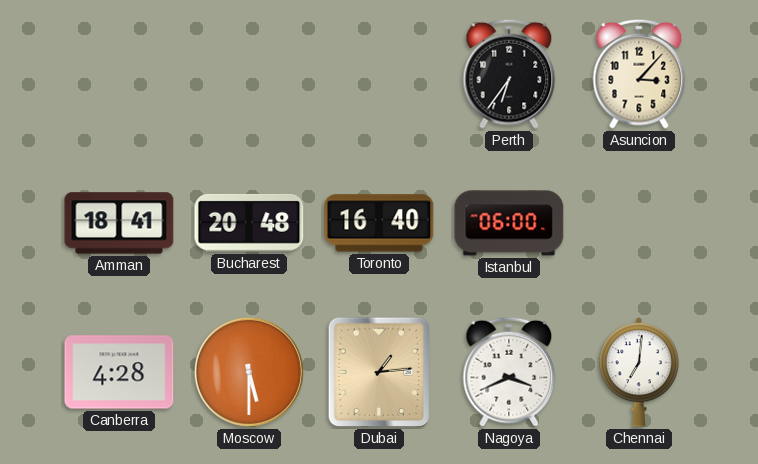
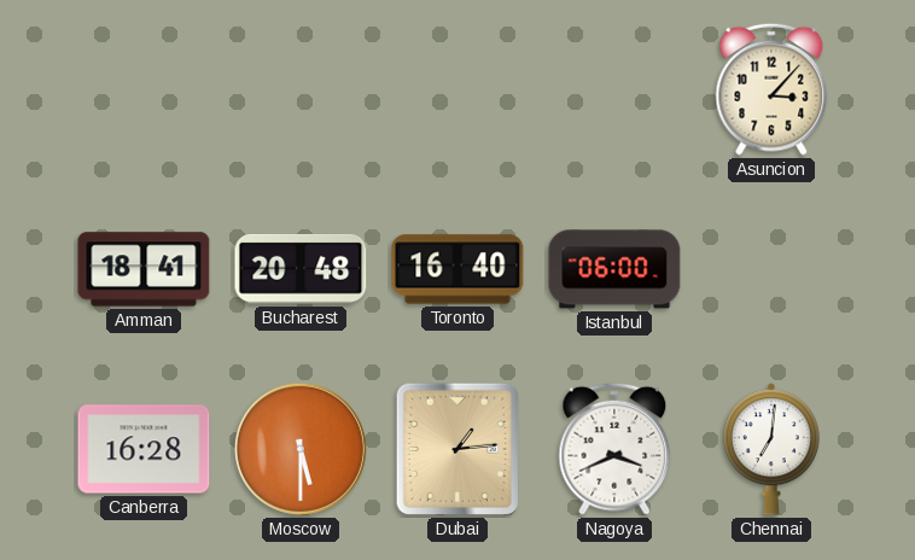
Perth: 6:36 -> none
Canberra: 4:28 -> 16:28
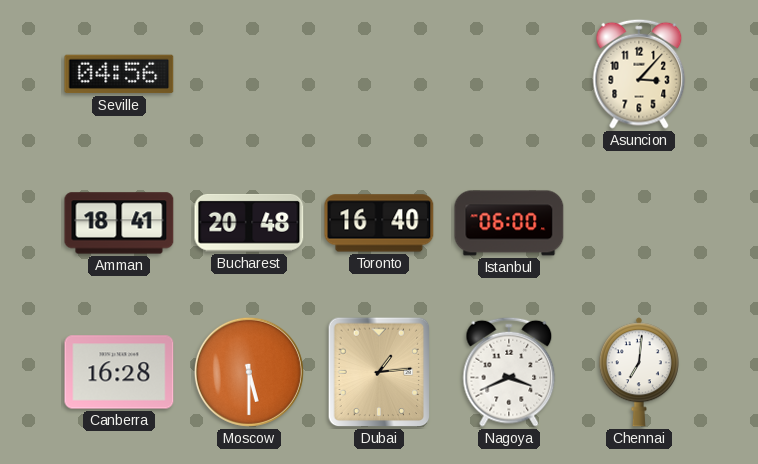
Seville: none -> 04:56
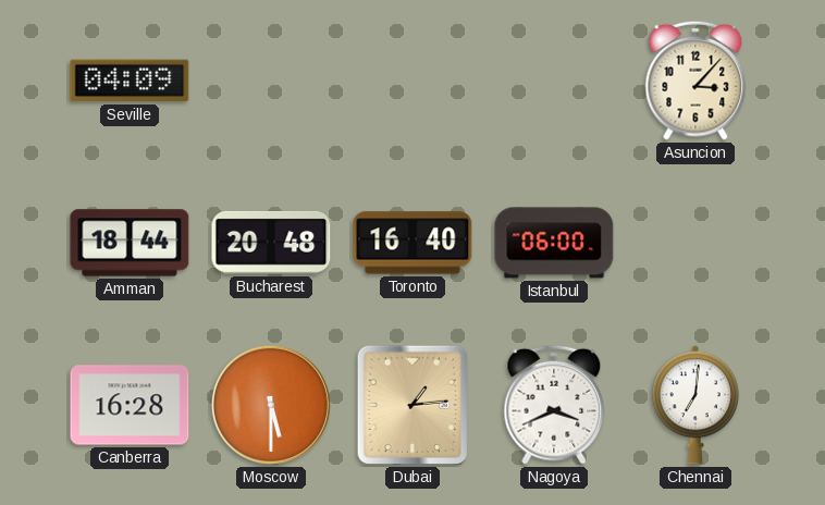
Seville: 04:56 -> 04:09
Amman: 18:41 -> 18:44
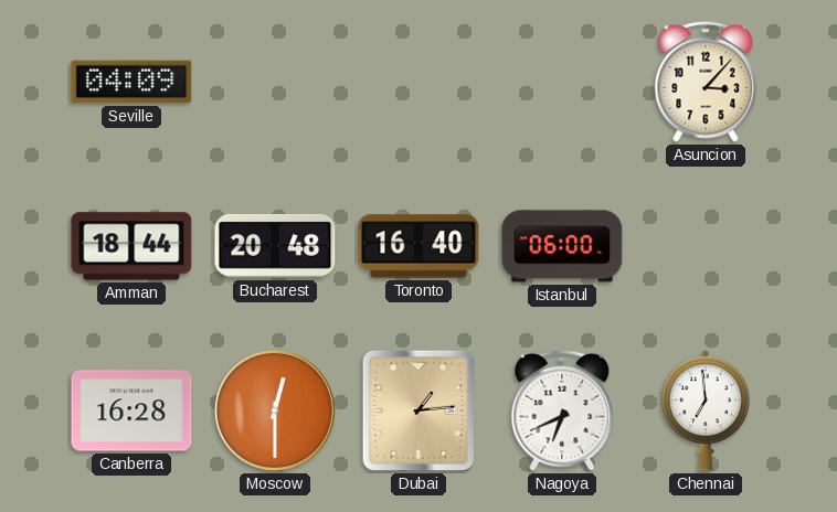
Moscow: 5:30 -> 12:30
Nagoya: 3:41 -> 6:41
Chennai: 7:01 -> 6:59
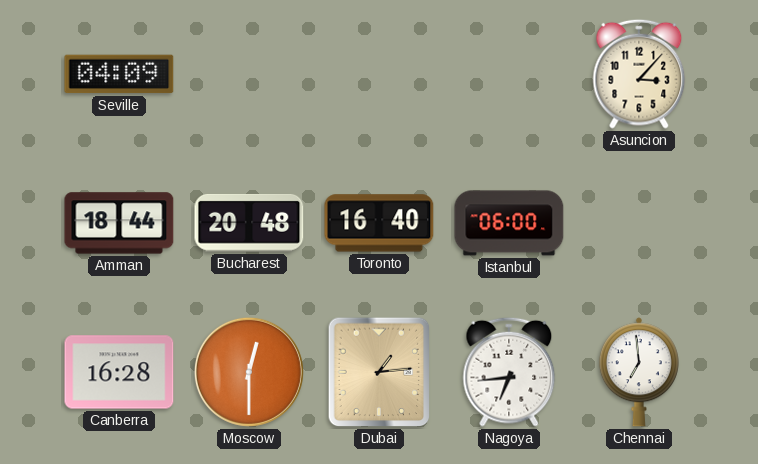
Nagoya: 6:41 -> 6:44
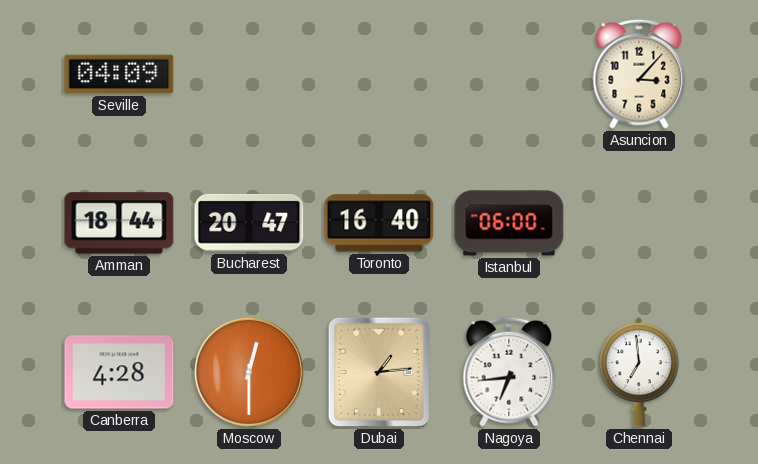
Bucharest: 20:48 -> 20:47
Canberra: 16:28 -> 4:28
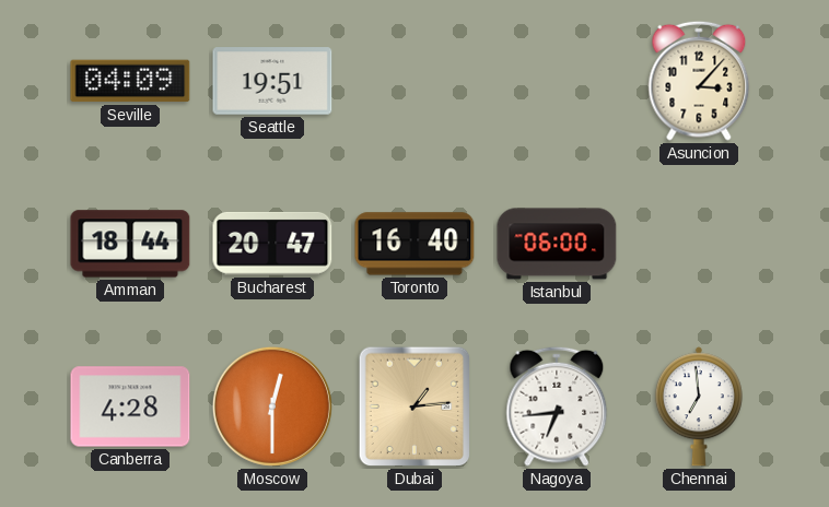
Seattle: none -> 19:51
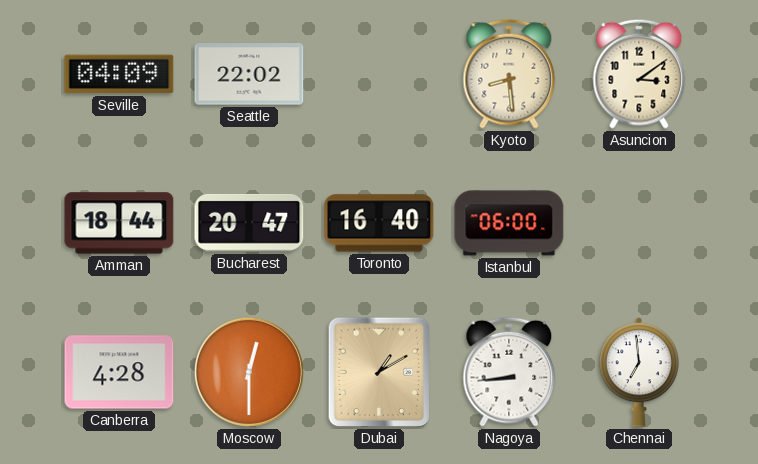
Seattle: 19:51 -> 22:02
Kyoto: none -> 8:29
Asuncion: 3:07 -> 3:09
Dubai: 1:14 -> 1:10
Nagoya: 6:44 -> 8:44
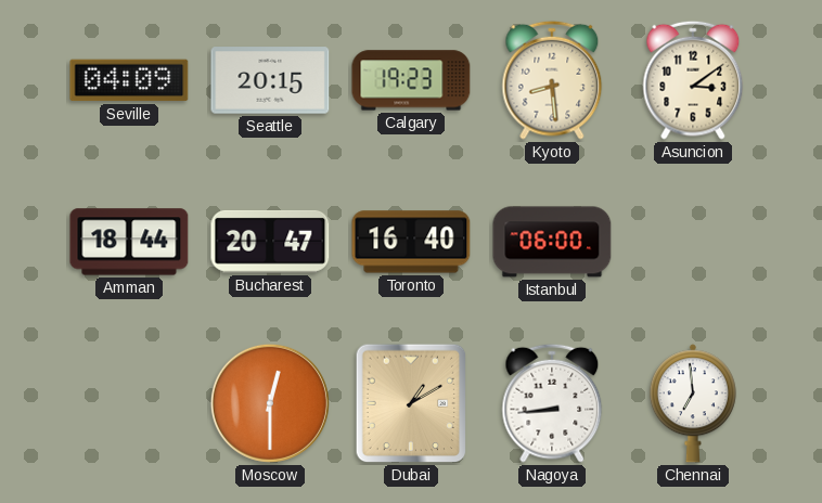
Seattle: 22:02 -> 20:15
Calgary: none -> 19:23
Canberra: 4:28 -> none
